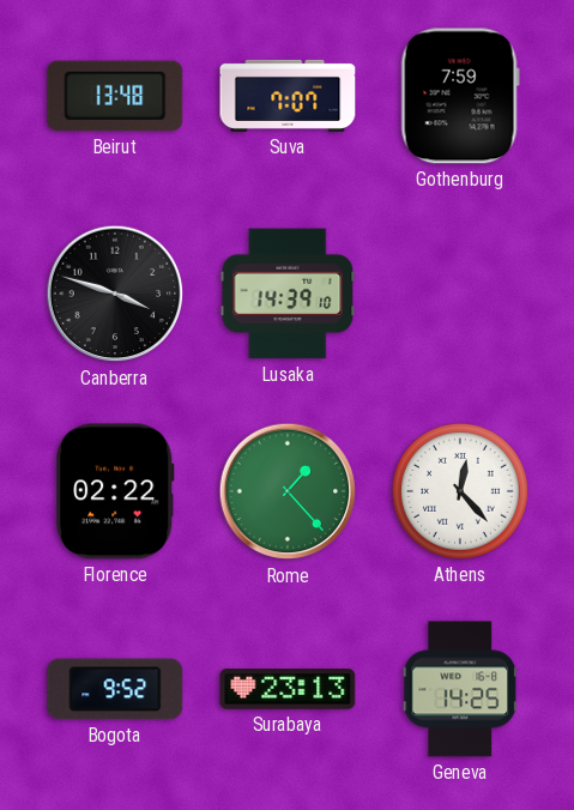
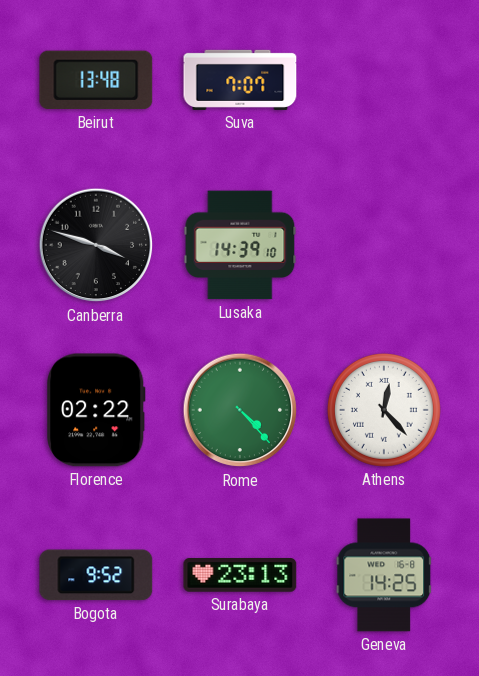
Gothenburg: 7:59 -> none
Rome: 1:23 -> 4:23
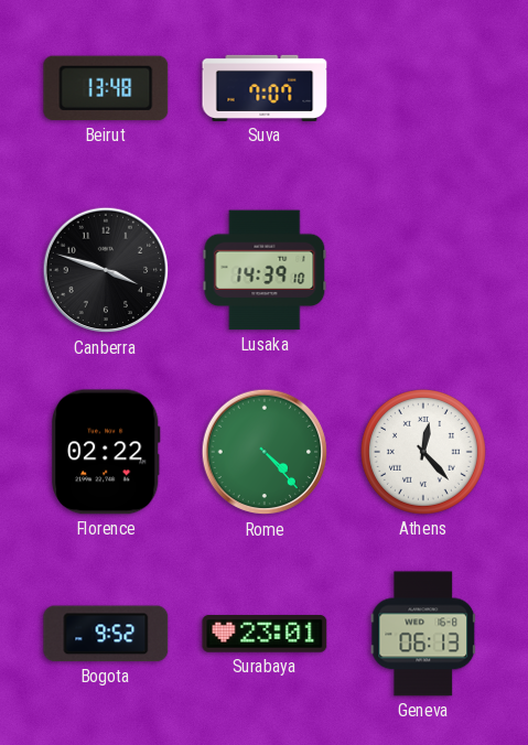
Surabaya: 23:13 -> 23:01
Geneva: 14:25 -> 06:13
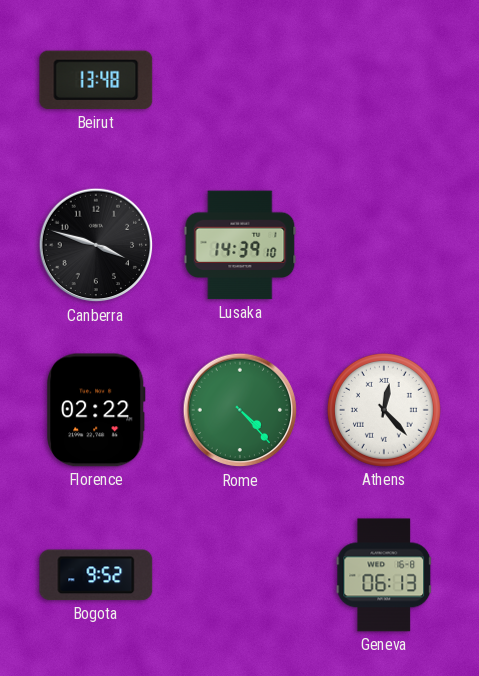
Suva: 7:07 -> none
Surabaya: 23:01 -> none
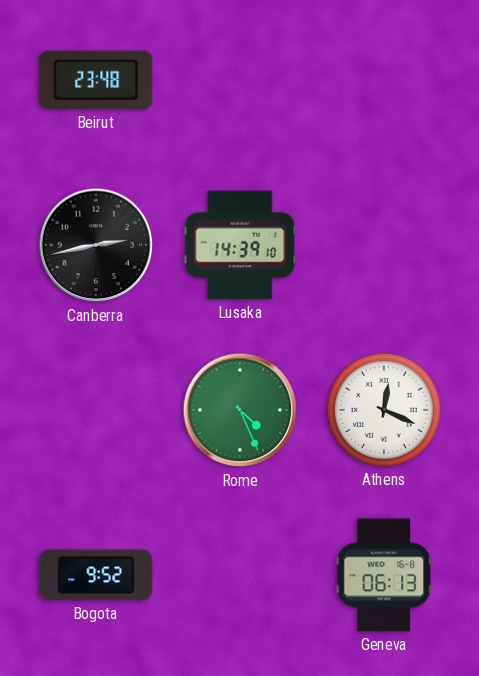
Beirut: 13:48 -> 23:48
Canberra: 3:48 -> 2:43
Florence: 02:22 -> none
Rome: 4:23 -> 4:26
Athens: 12:23 -> 12:19
